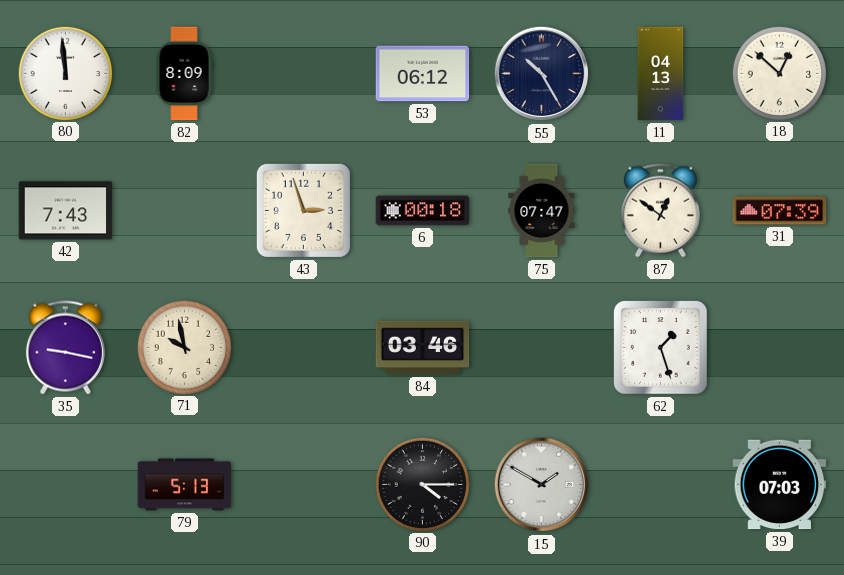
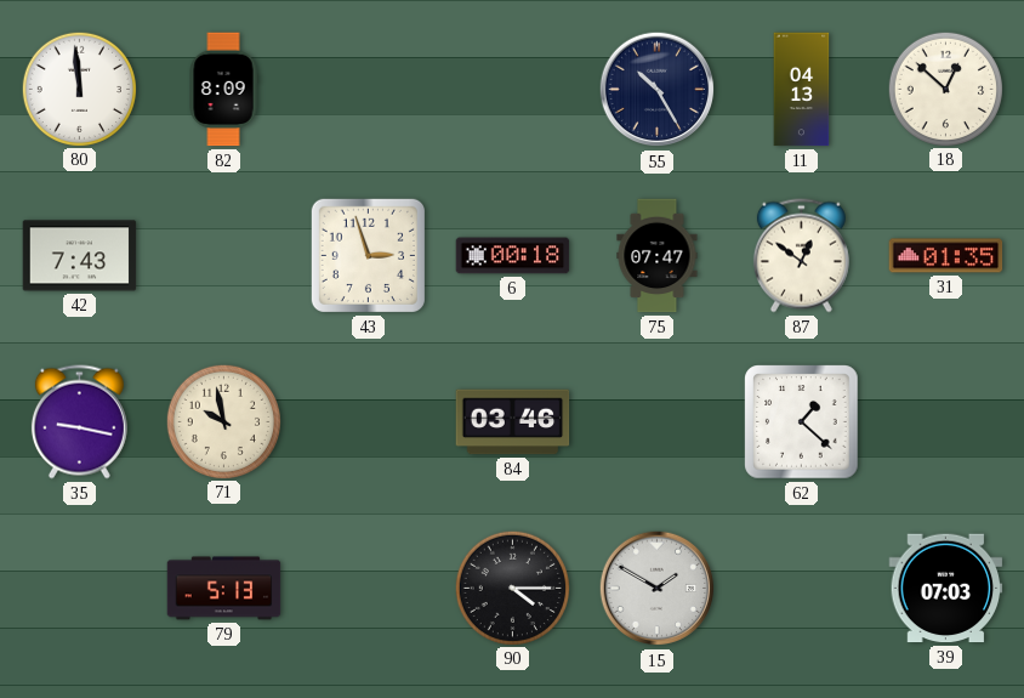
53: 06:12 -> none
31: 07:39 -> 01:35
62: 1:27 -> 1:22
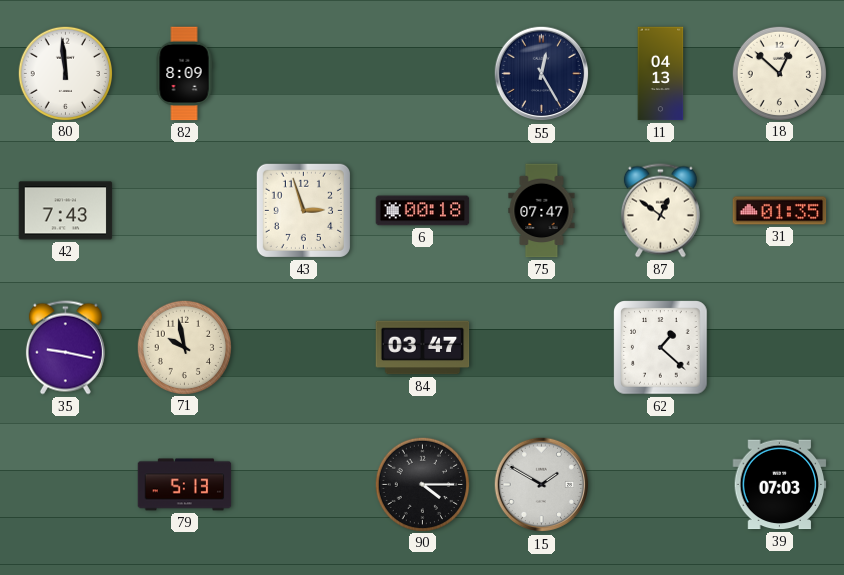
55: 10:25 -> 12:25
84: 03:46 -> 03:47
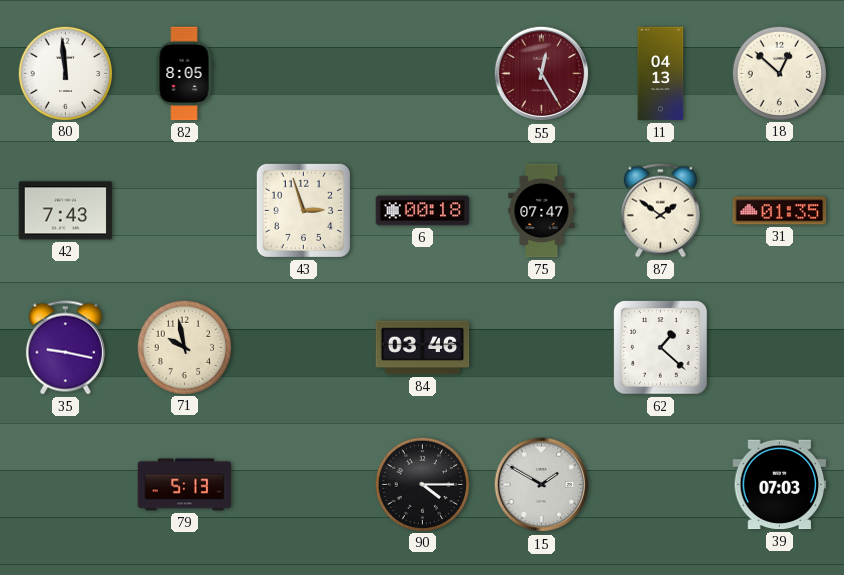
82: 8:09 -> 8:05
55 dial: navy -> burgundy
87: 12:51 -> 1:51
84: 03:47 -> 03:46
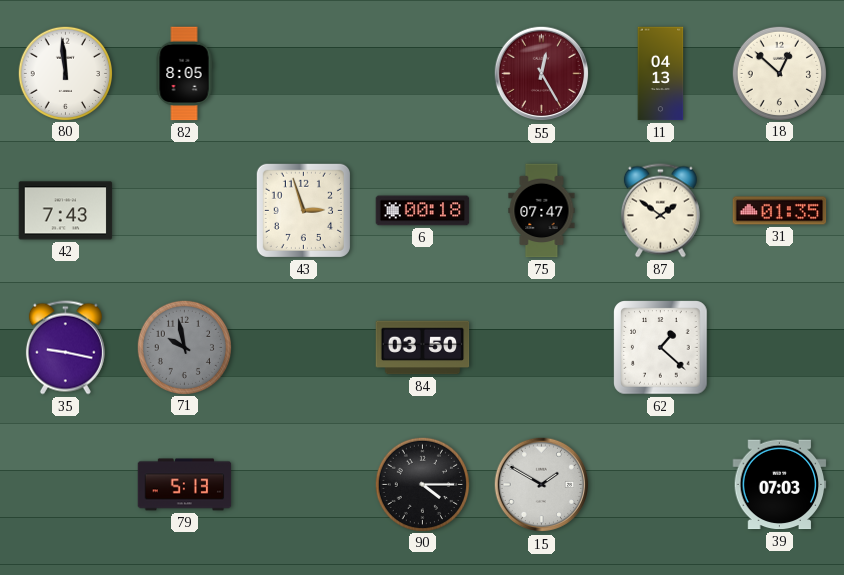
71 dial: cream -> grey
84: 03:46 -> 03:50
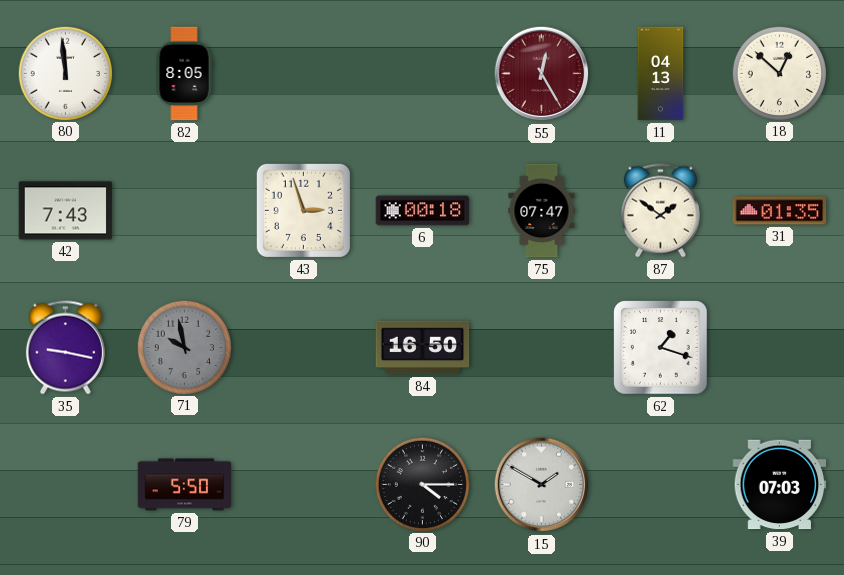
84: 03:50 -> 16:50
62: 1:22 -> 1:18
79: 5:13 -> 5:50
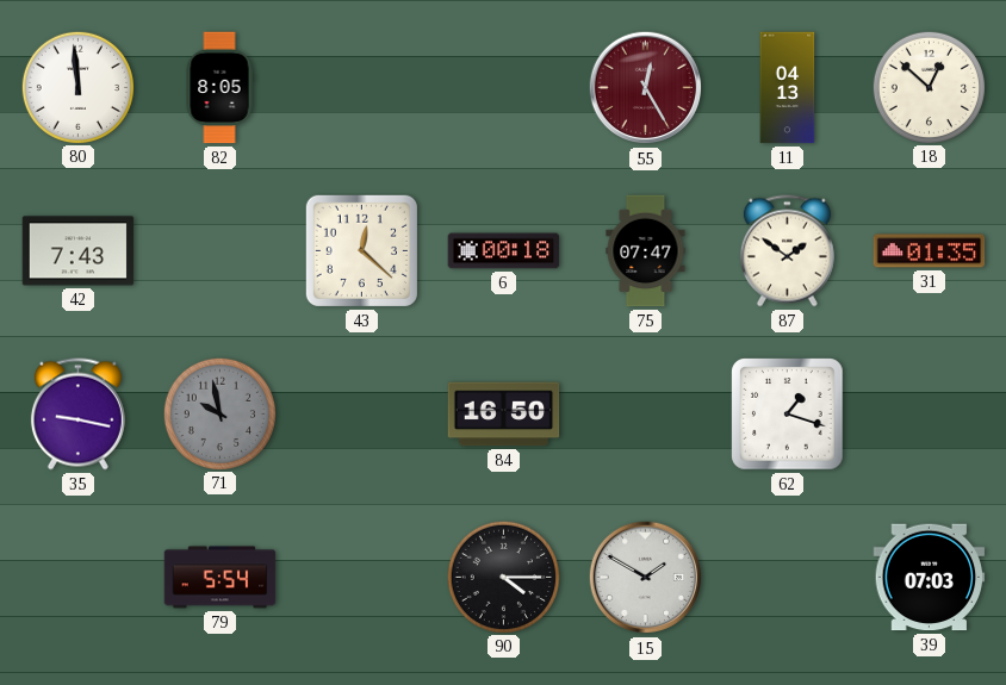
43: 2:57 -> 12:22
79: 5:50 -> 5:54
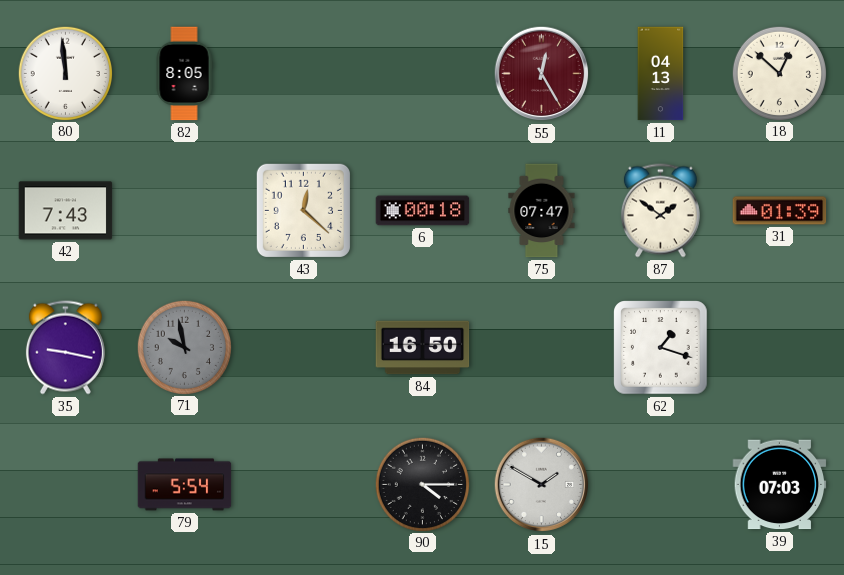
31: 01:35 -> 01:39
